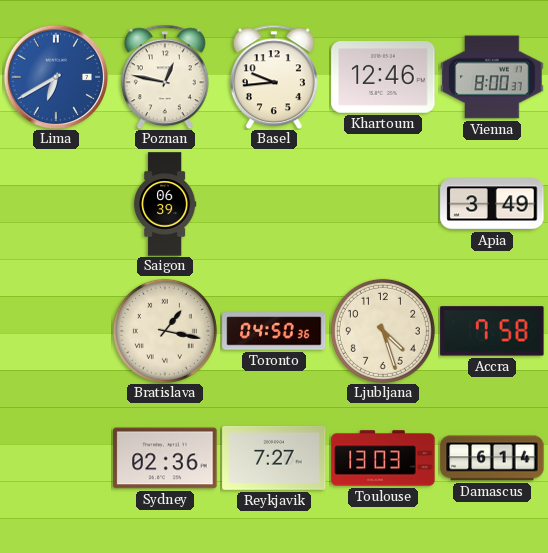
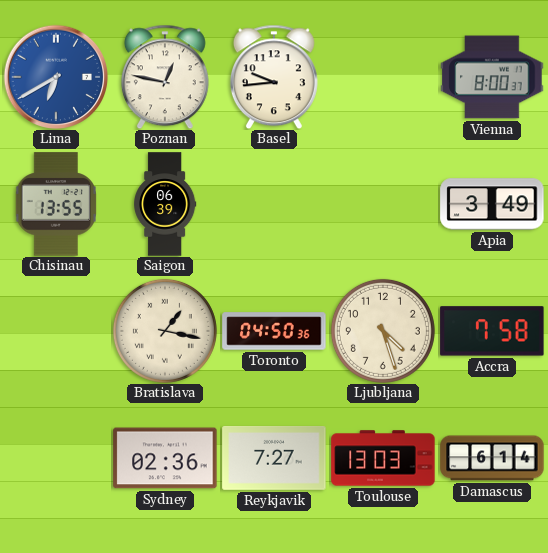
Khartoum: 12:46 -> none
Chisinau: none -> 13:55
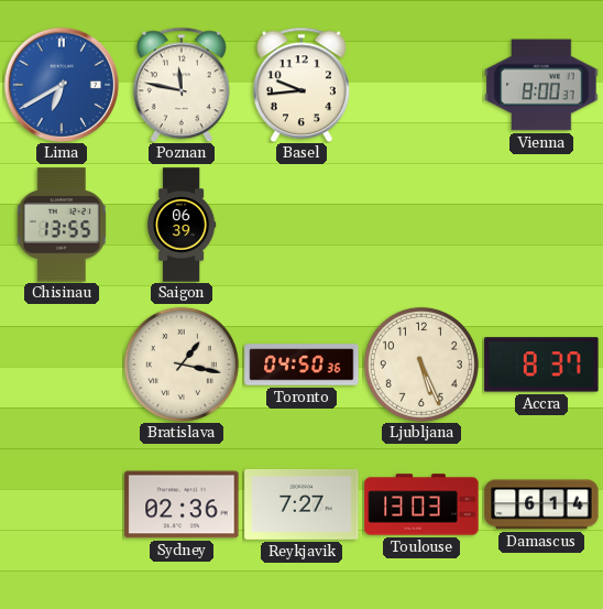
Poznan: 12:47 -> 11:47
Apia: 3:49 -> none
Ljubljana: 4:27 -> 5:26
Accra: 7:58 -> 8:37
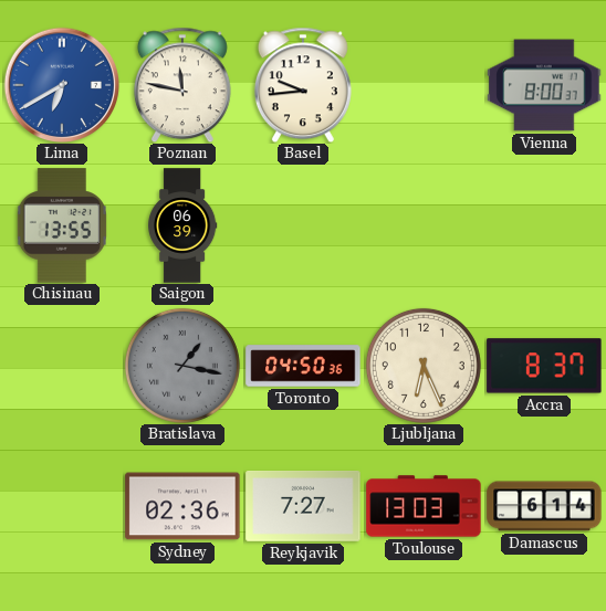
Bratislava dial: cream -> grey
Ljubljana: 5:26 -> 6:26
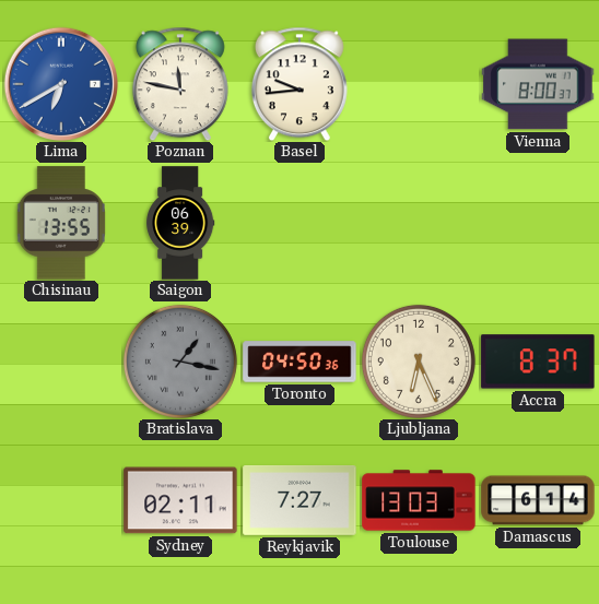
Sydney: 02:36 -> 02:11
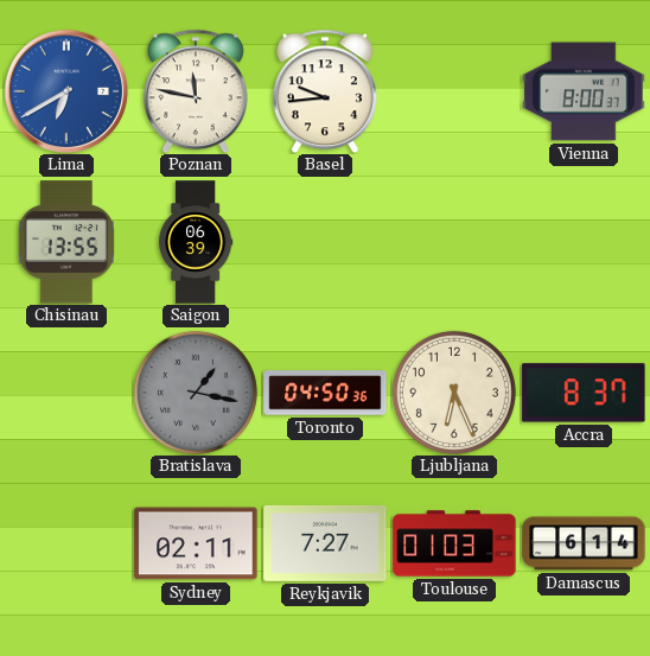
Toulouse: 13:03 -> 01:03
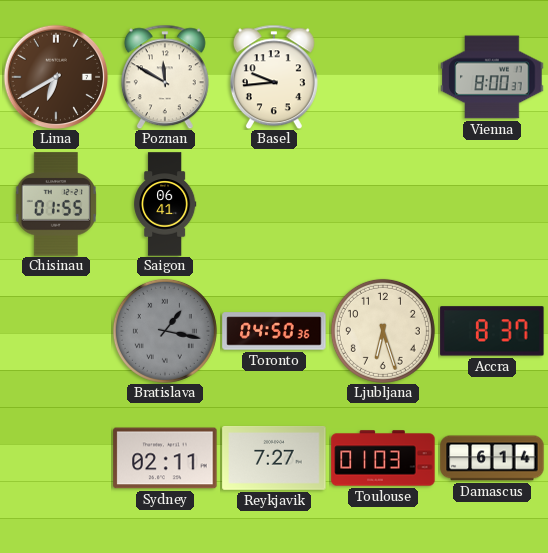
Lima dial: blue -> brown
Poznan: 11:47 -> 11:50
Chisinau: 13:55 -> 01:55
Saigon: 06:39 -> 06:41
Ljubljana: 6:26 -> 6:27
